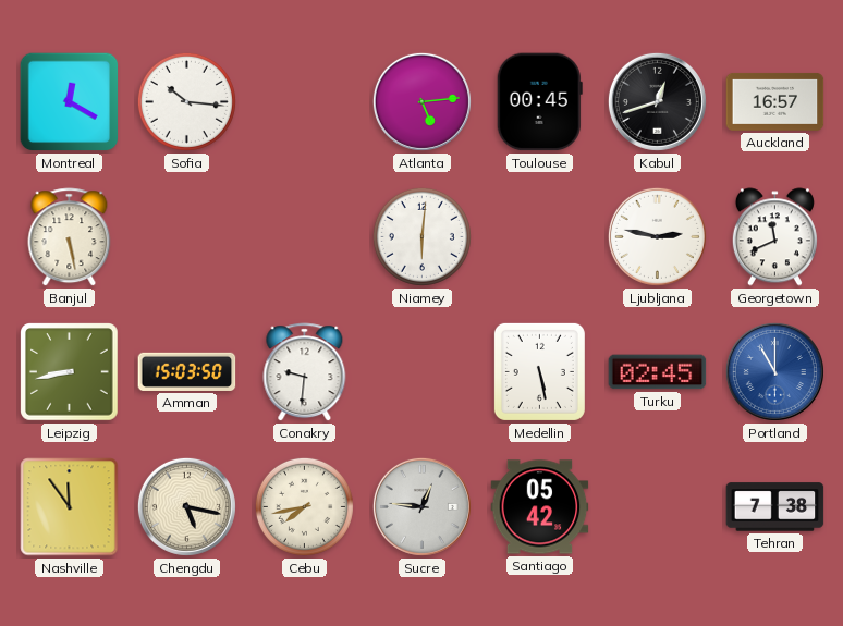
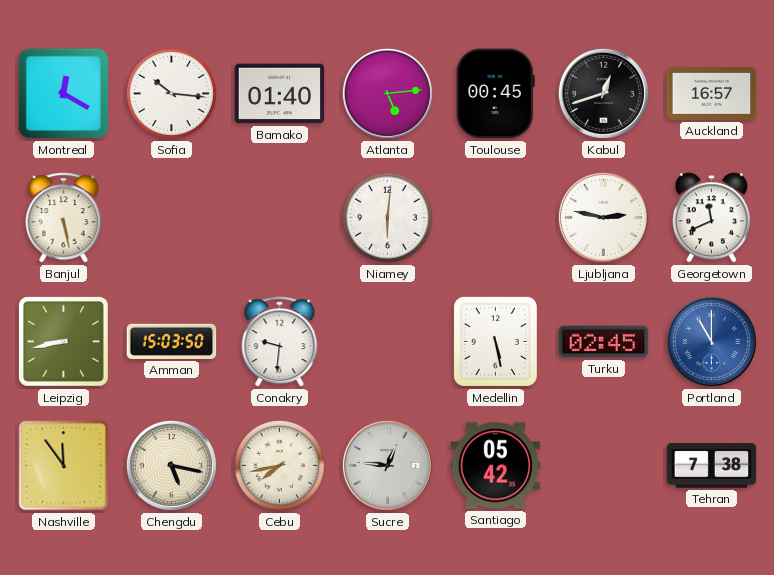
Bamako: none -> 01:40
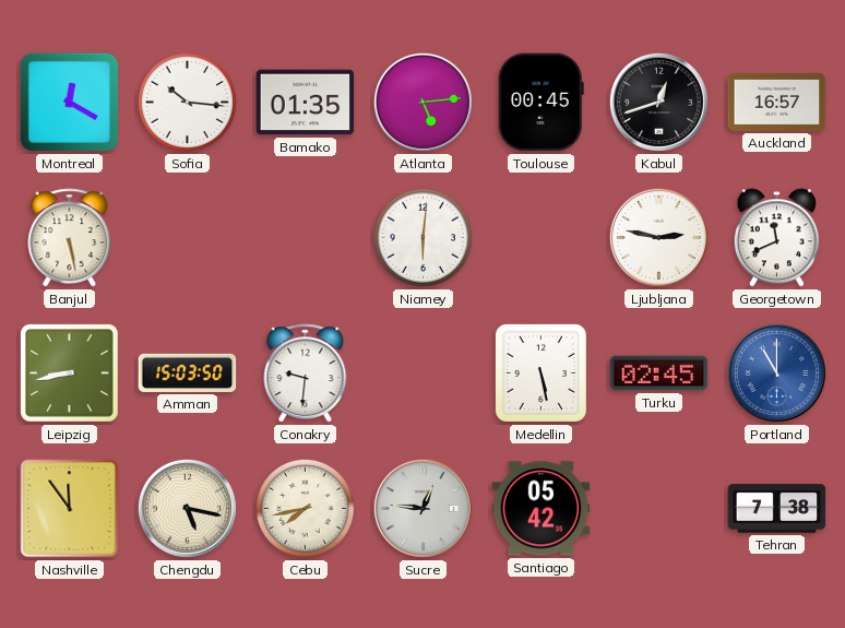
Bamako: 01:40 -> 01:35
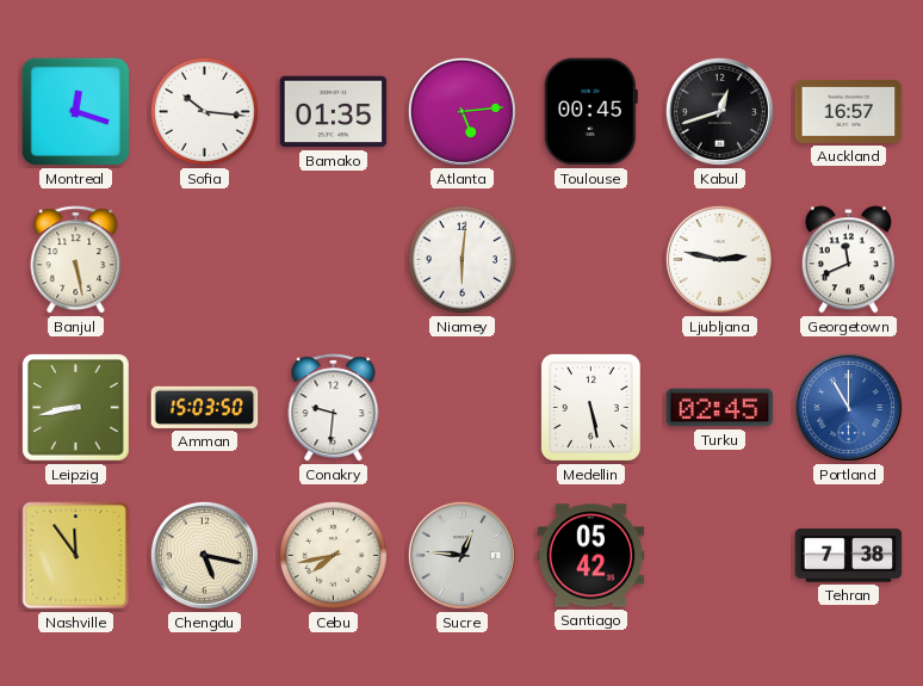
Montreal: 12:20 -> 12:18
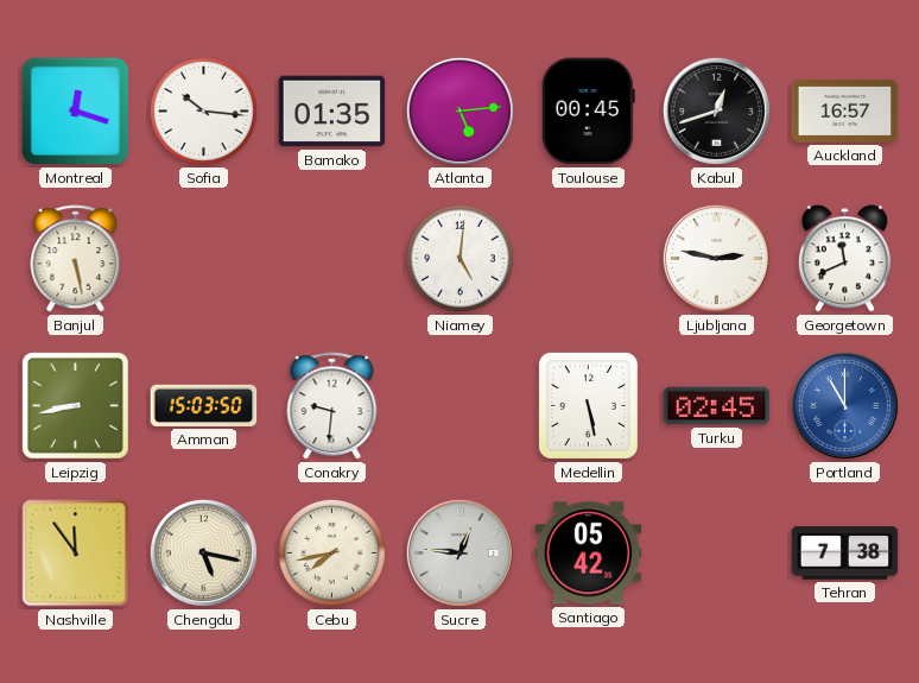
Niamey: 6:01 -> 5:01
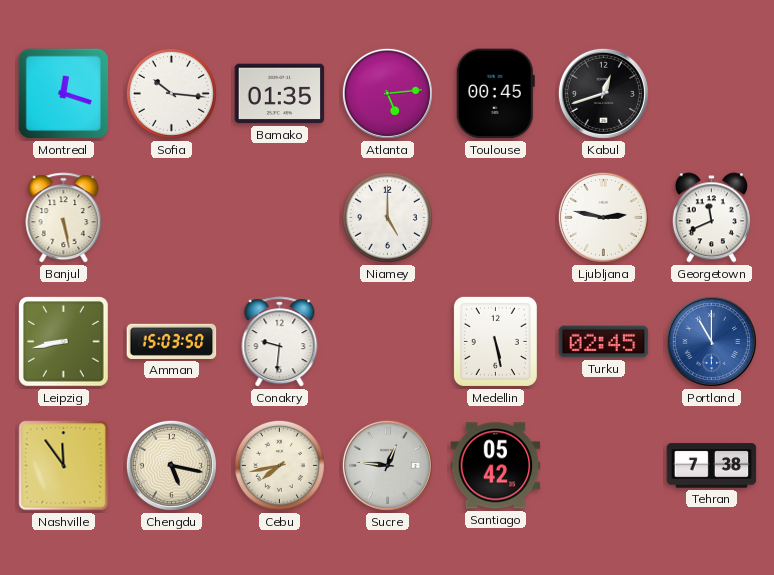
Auckland: 16:57 -> none
Niamey: 5:01 -> 5:00
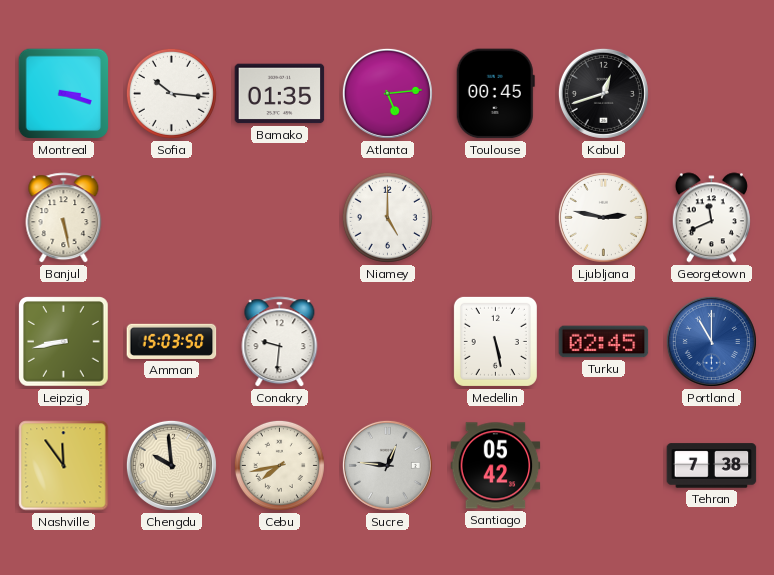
Montreal: 12:18 -> 3:18
Chengdu: 5:17 -> 9:59
